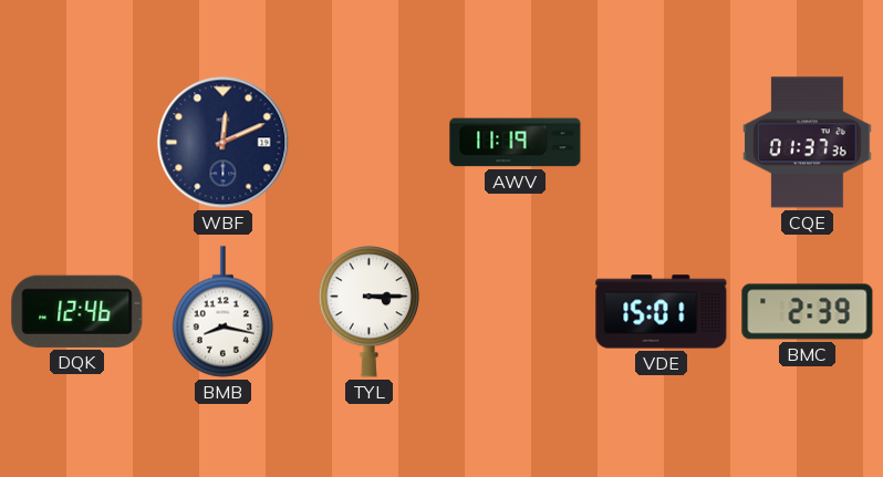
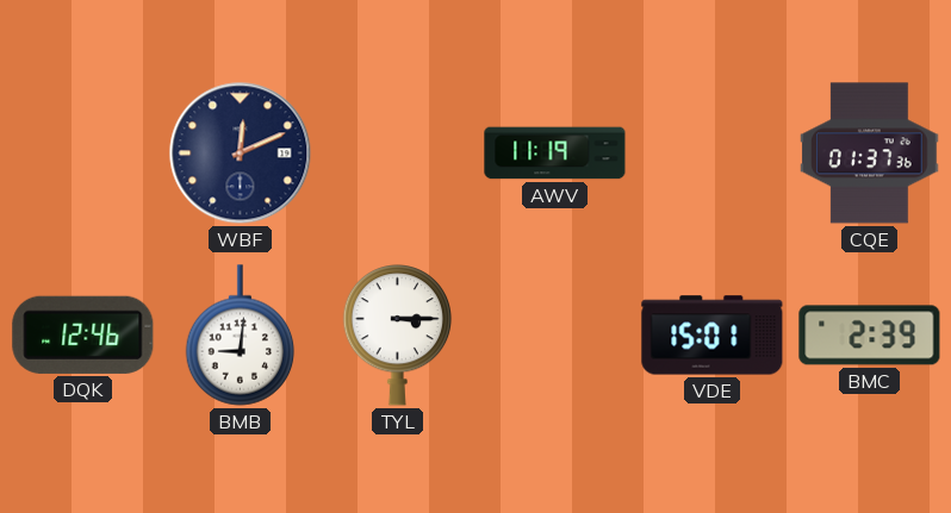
BMB: 8:17 -> 9:01
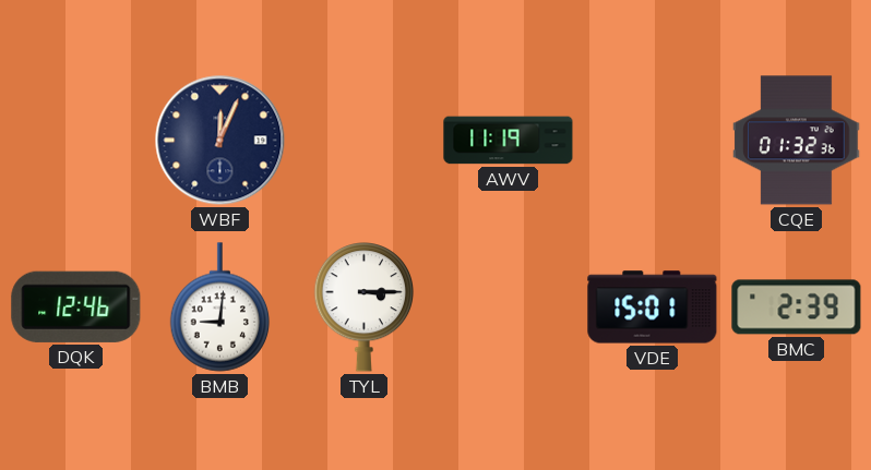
WBF: 12:11 -> 12:04
CQE: 01:37 -> 01:32
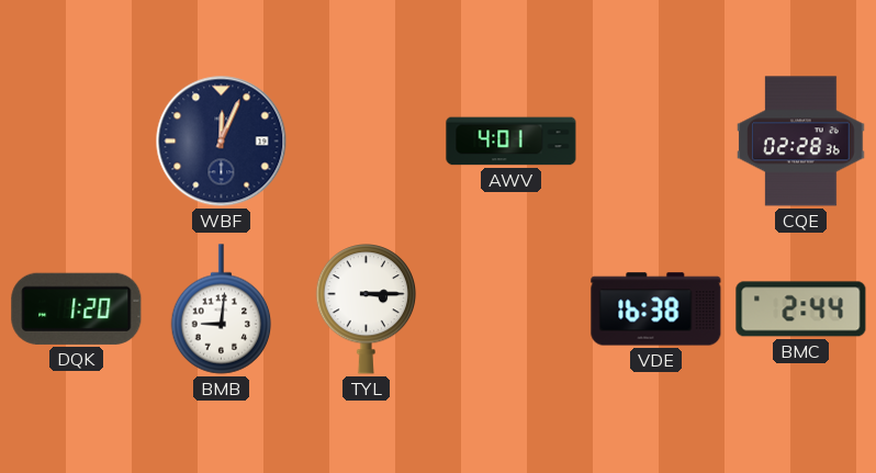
AWV: 11:19 -> 4:01
CQE: 01:32 -> 02:28
DQK: 12:46 -> 1:20
VDE: 15:01 -> 16:38
BMC: 2:39 -> 2:44
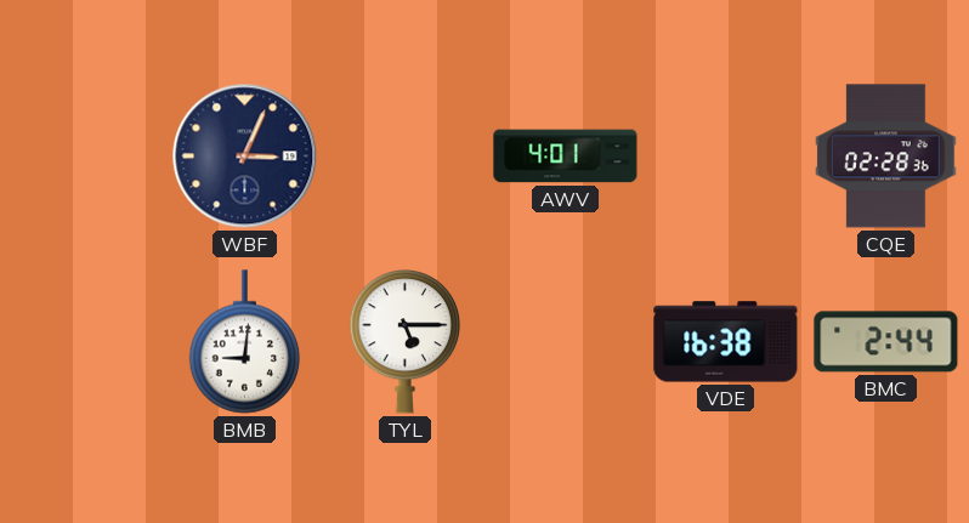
WBF: 12:04 -> 3:04
DQK: 1:20 -> none
TYL: 3:15 -> 5:15
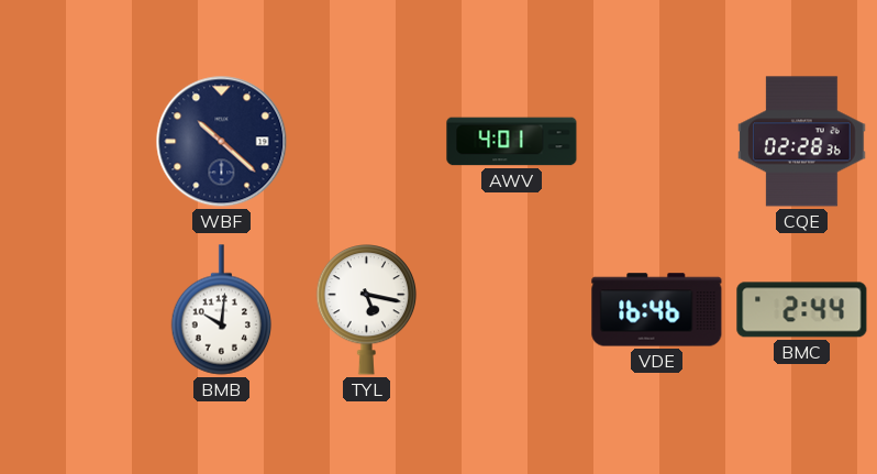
WBF: 3:04 -> 10:22
BMB: 9:01 -> 10:01
TYL: 5:15 -> 5:17
VDE: 16:38 -> 16:46
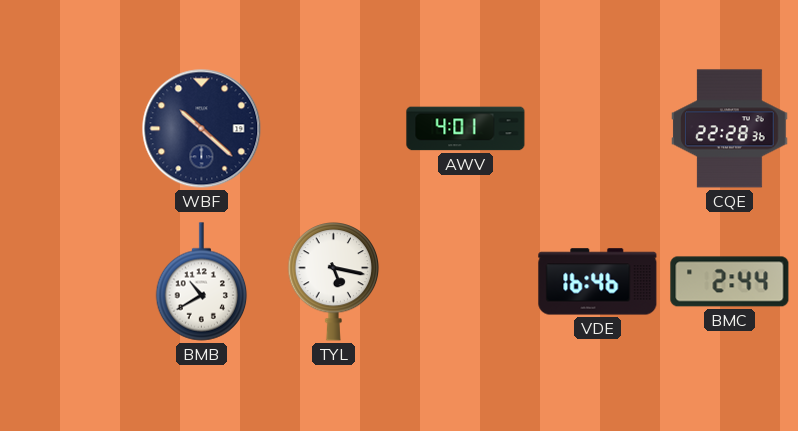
CQE: 02:28 -> 22:28
BMB: 10:01 -> 10:40
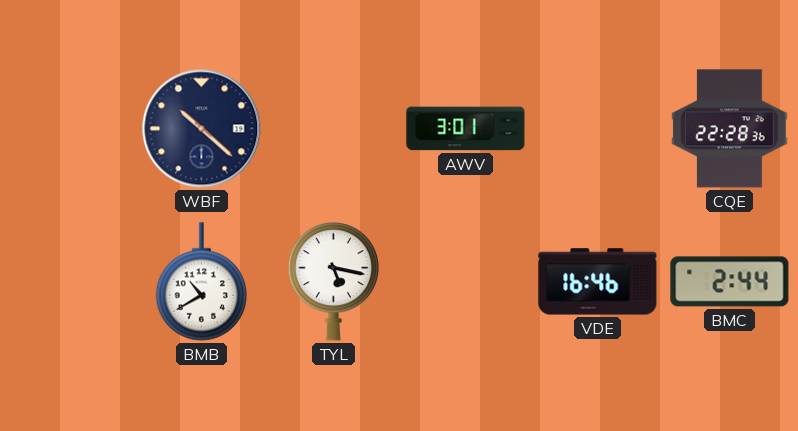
AWV: 4:01 -> 3:01
